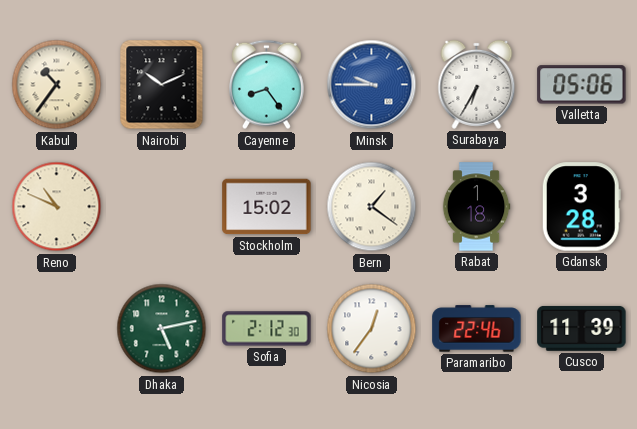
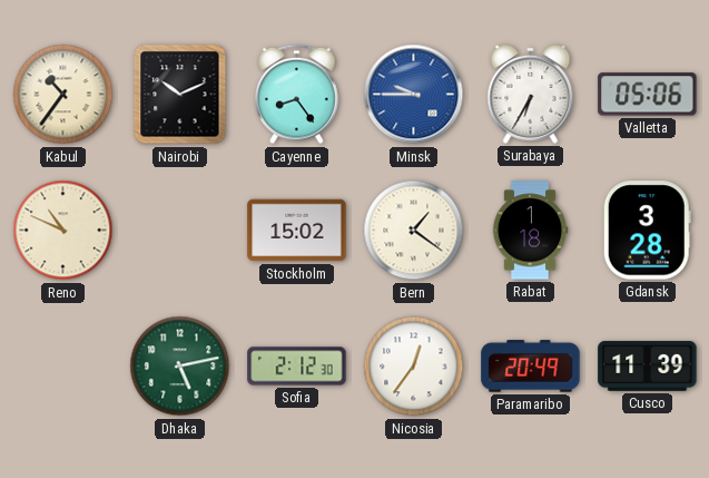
Paramaribo: 22:46 -> 20:49
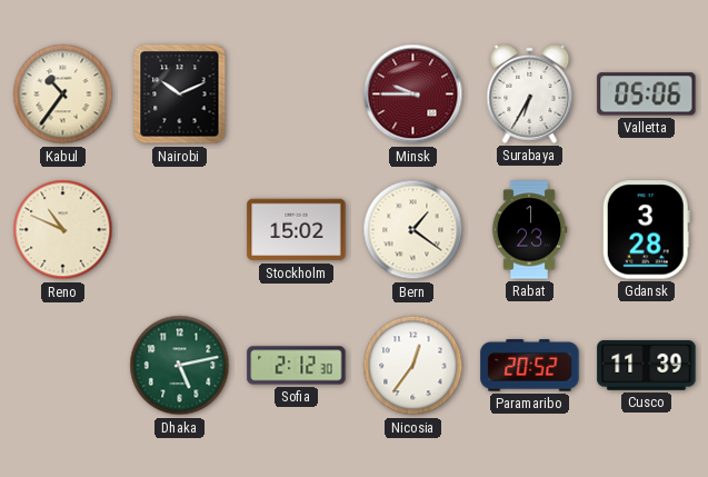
Cayenne: 8:24 -> none
Minsk dial: blue -> burgundy
Rabat: 1:18 -> 1:23
Paramaribo: 20:49 -> 20:52
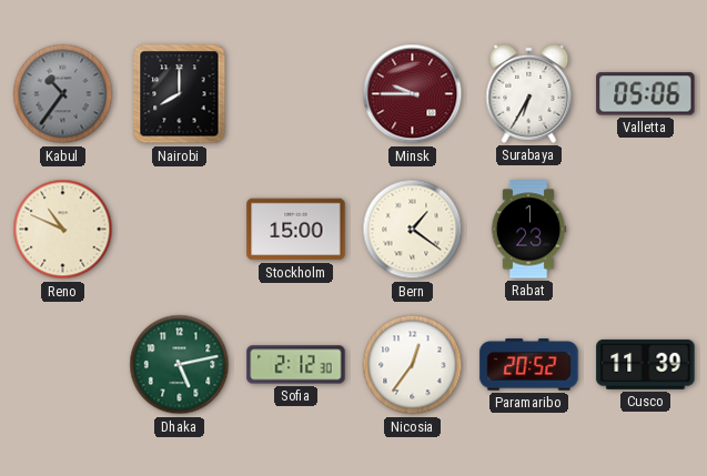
Kabul dial: cream -> grey
Nairobi: 10:11 -> 8:00
Stockholm: 15:02 -> 15:00
Gdansk: 3:28 -> none
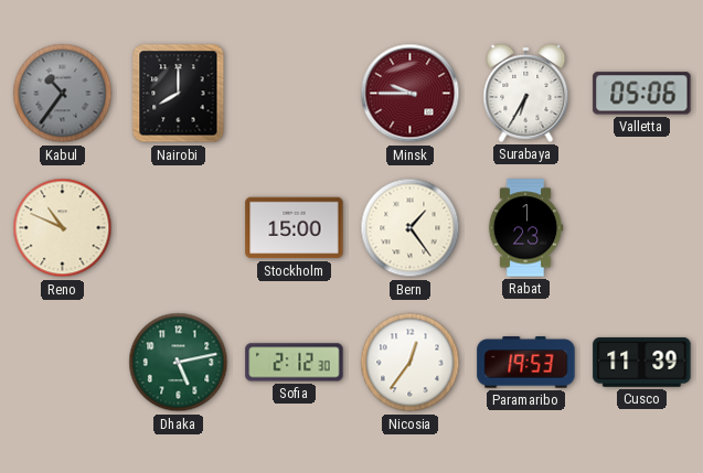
Bern: 1:21 -> 1:24
Paramaribo: 20:52 -> 19:53
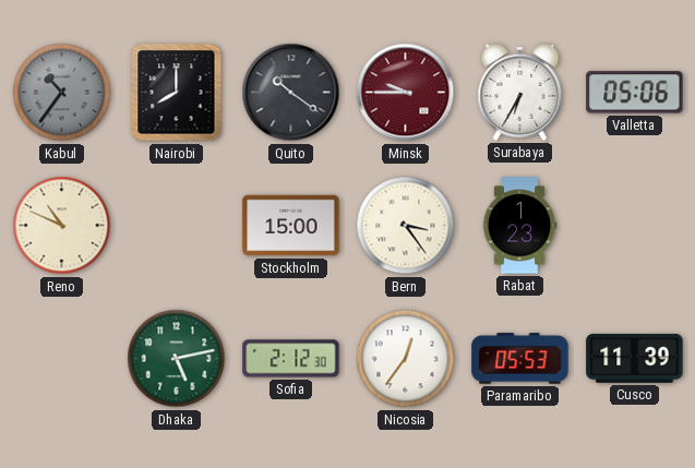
Quito: none -> 10:21
Bern: 1:24 -> 3:24
Paramaribo: 19:53 -> 05:53
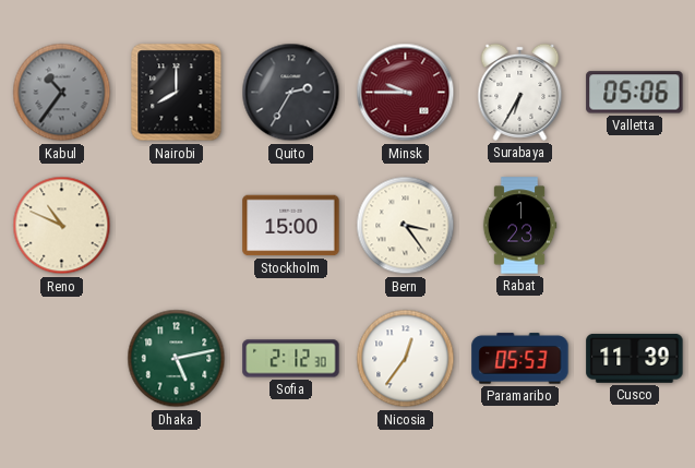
Quito: 10:21 -> 2:35
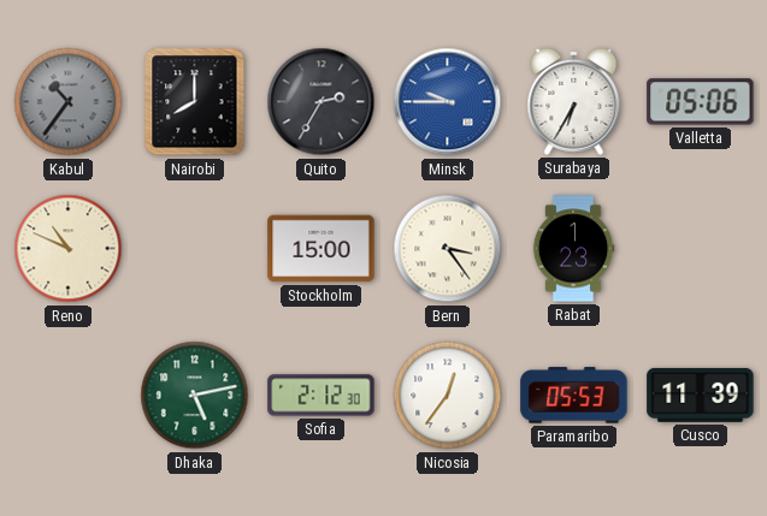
Minsk dial: burgundy -> blue
